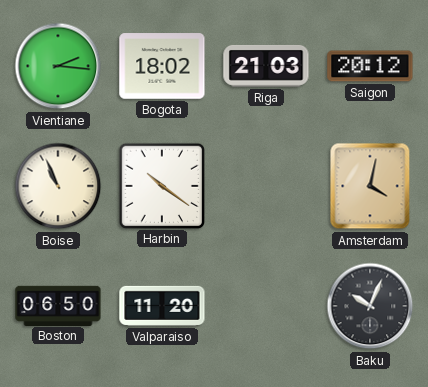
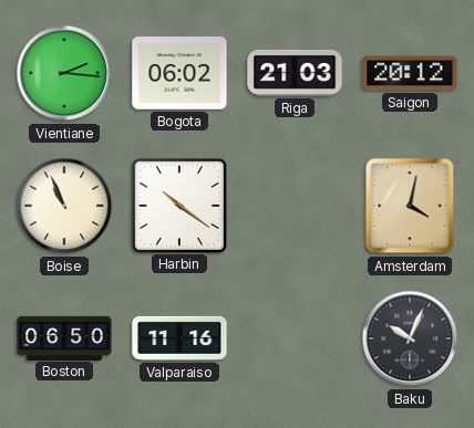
Bogota: 18:02 -> 06:02
Valparaiso: 11:20 -> 11:16
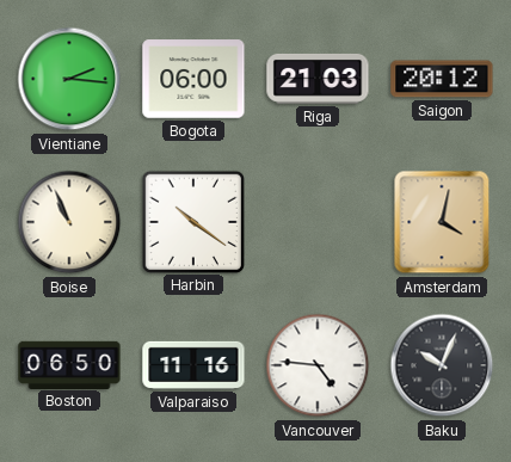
Bogota: 06:02 -> 06:00
Vancouver: none -> 4:46
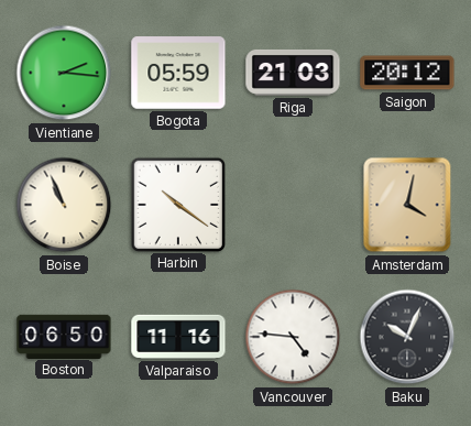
Bogota: 06:00 -> 05:59
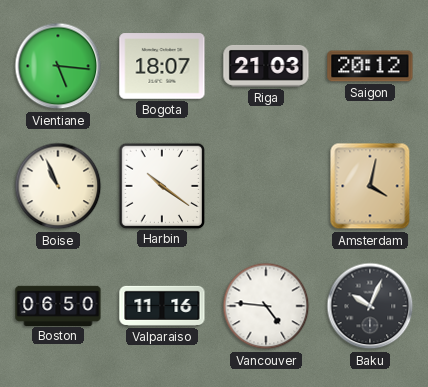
Vientiane: 2:16 -> 5:16
Bogota: 05:59 -> 18:07
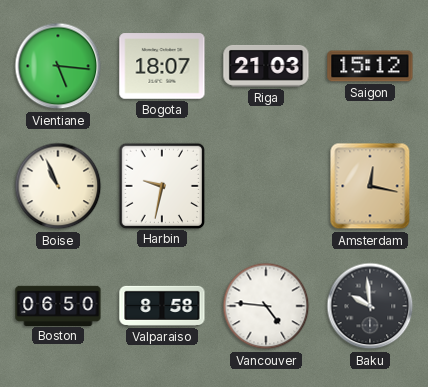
Saigon: 20:12 -> 15:12
Harbin: 10:21 -> 9:32
Amsterdam: 4:02 -> 12:17
Valparaiso: 11:16 -> 8:58
Baku: 10:04 -> 9:59
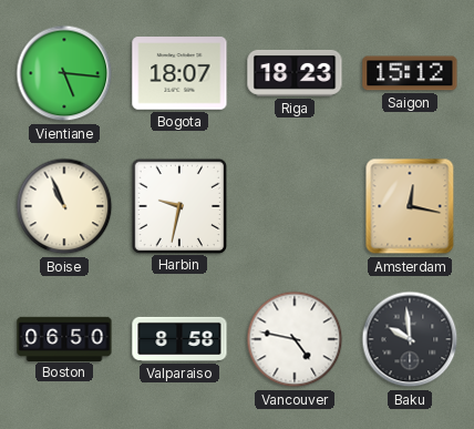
Riga: 21:03 -> 18:23
Vancouver: 4:46 -> 4:47
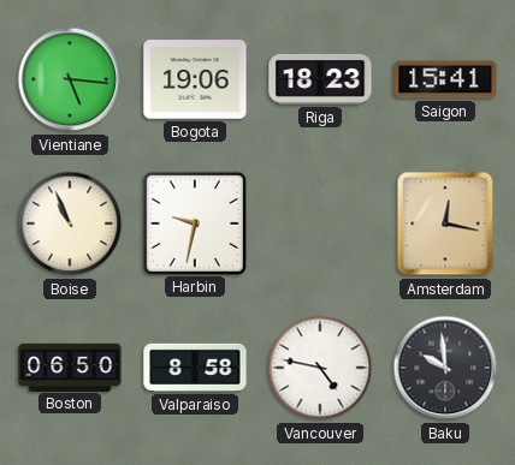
Bogota: 18:07 -> 19:06
Saigon: 15:12 -> 15:41
